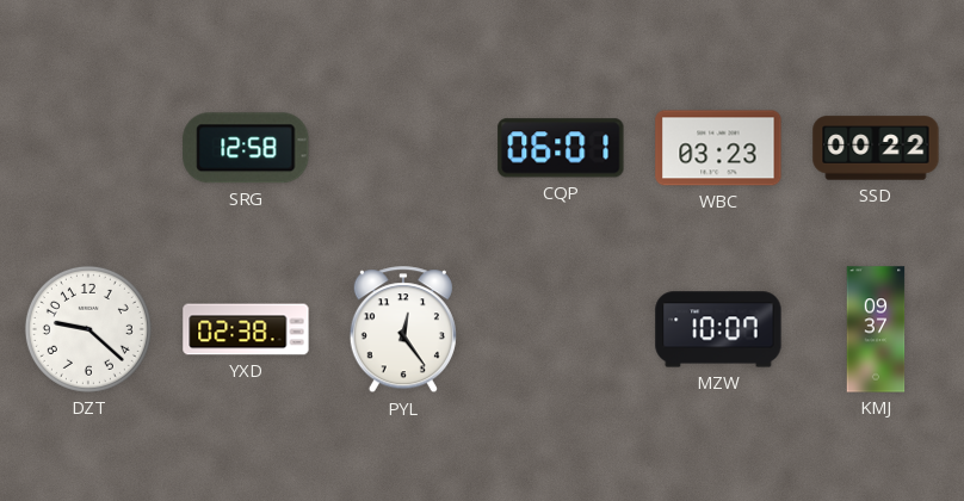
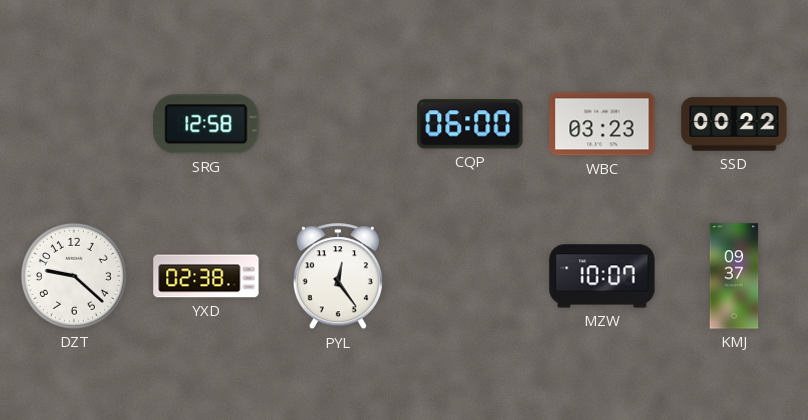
CQP: 06:01 -> 06:00
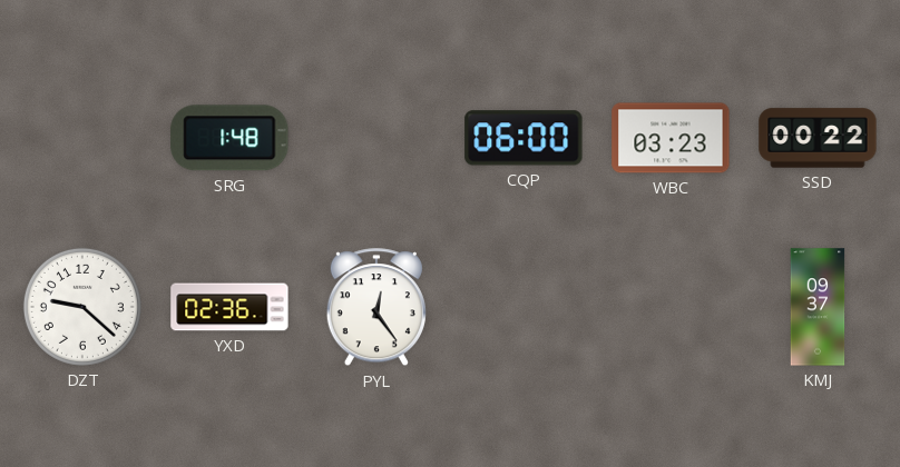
SRG: 12:58 -> 1:48
YXD: 02:38 -> 02:36
MZW: 10:07 -> none
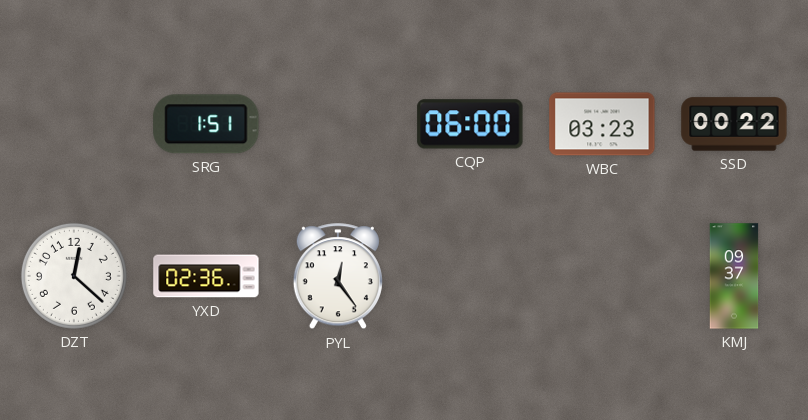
SRG: 1:48 -> 1:51
DZT: 9:22 -> 12:22
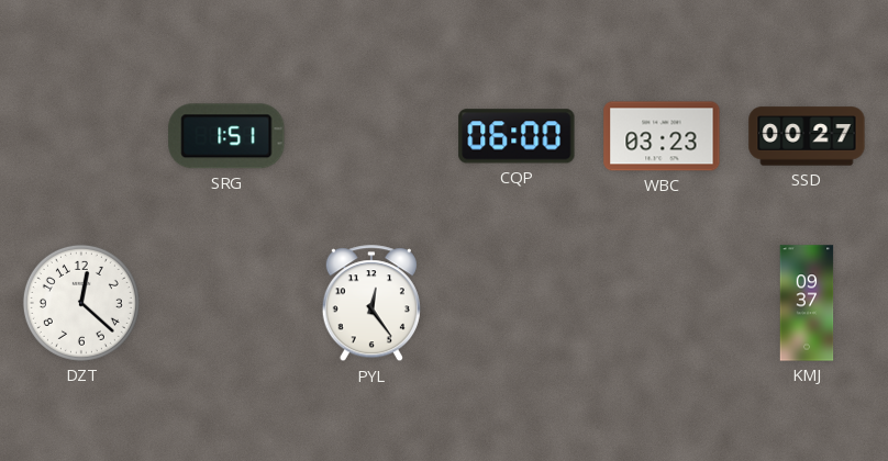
SSD: 00:22 -> 00:27
YXD: 02:36 -> none
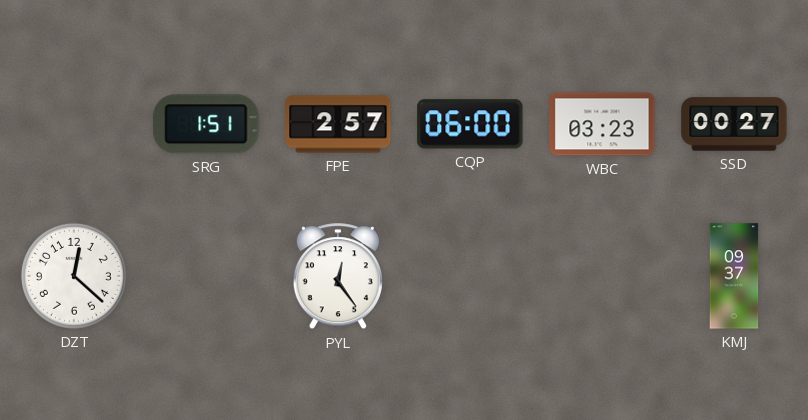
FPE: none -> 2:57
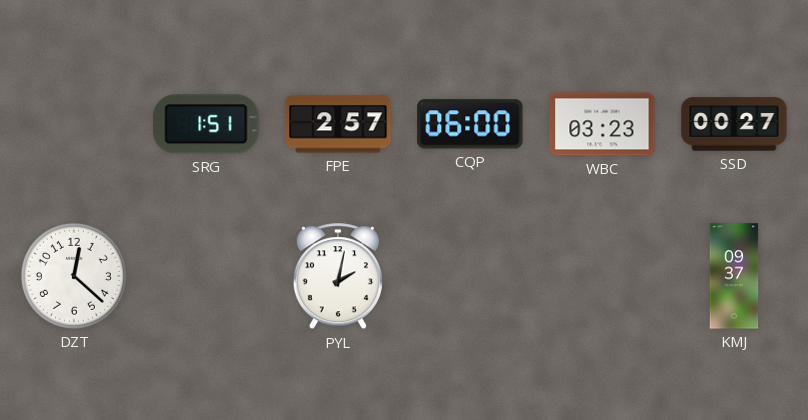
PYL: 12:24 -> 2:02
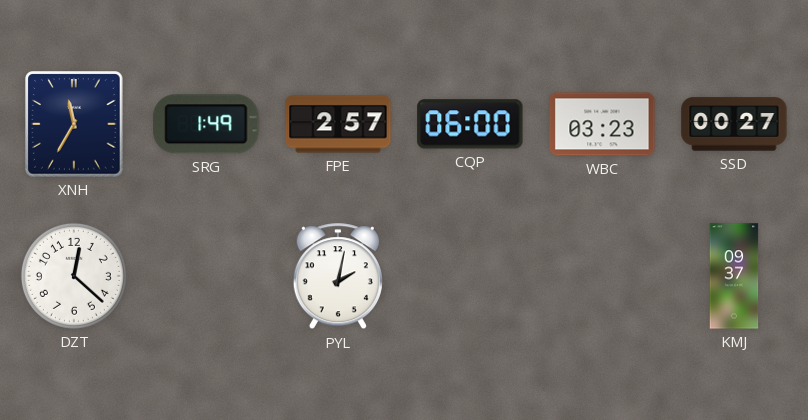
XNH: none -> 11:35
SRG: 1:51 -> 1:49
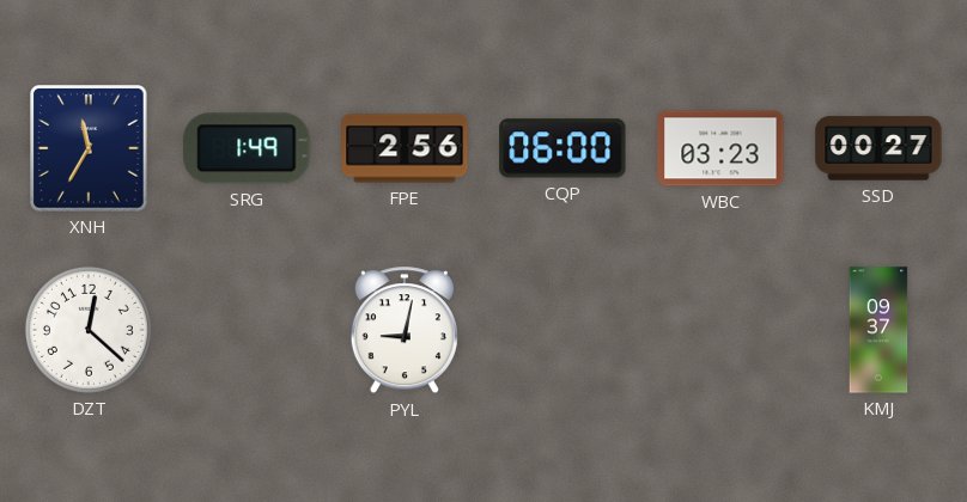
FPE: 2:57 -> 2:56
PYL: 2:02 -> 9:02
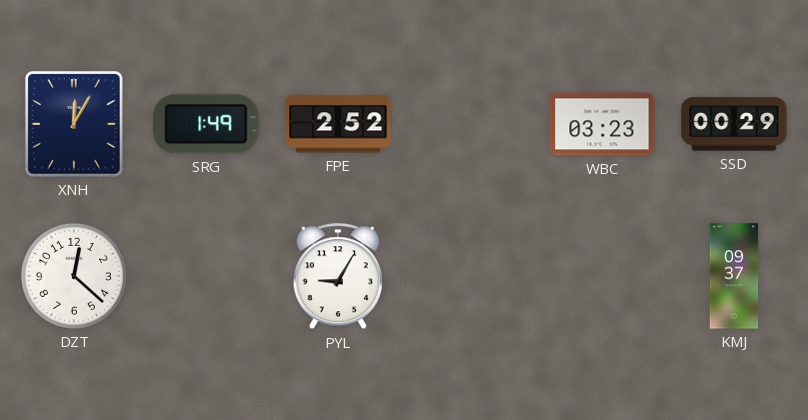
XNH: 11:35 -> 12:05
FPE: 2:56 -> 2:52
CQP: 06:00 -> none
SSD: 00:27 -> 00:29
PYL: 9:02 -> 9:05
